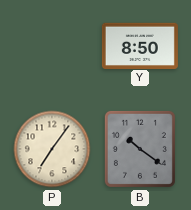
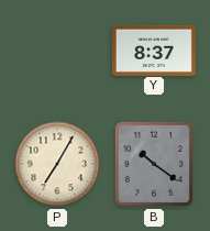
Y: 8:50 -> 8:37
P: 7:06 -> 7:05
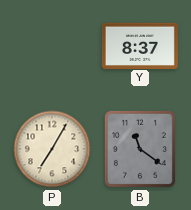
B: 10:21 -> 11:21
